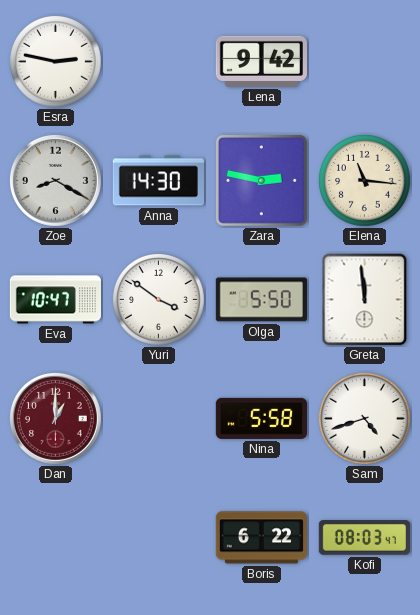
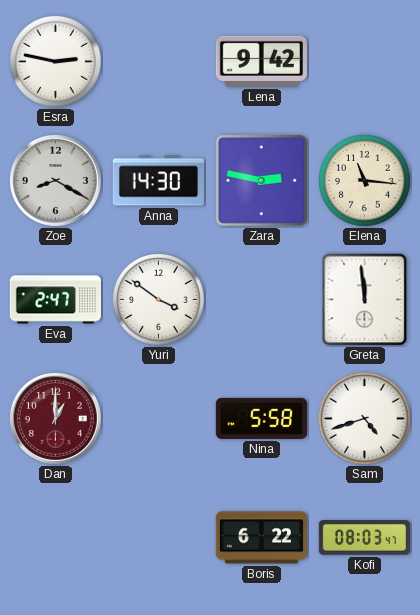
Eva: 10:47 -> 2:47
Olga: 5:50 -> none
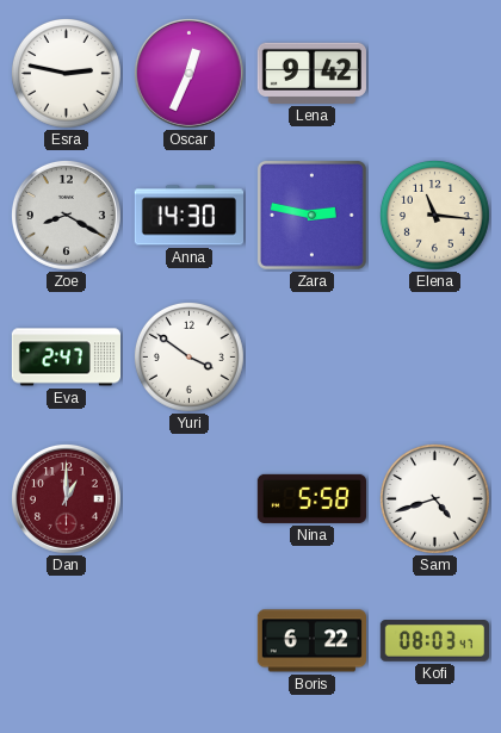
Oscar: none -> 12:34
Greta: 11:59 -> none
